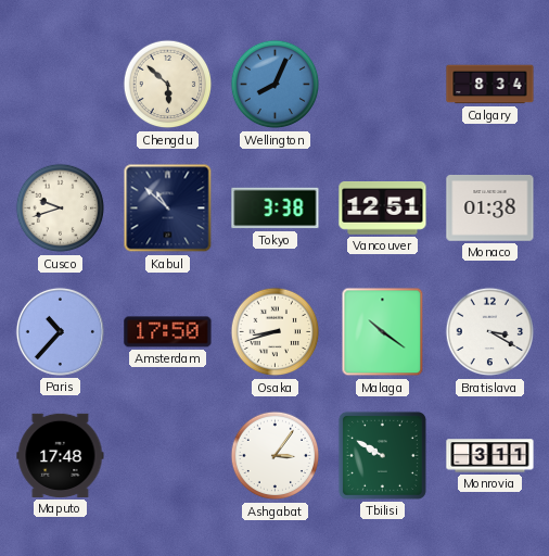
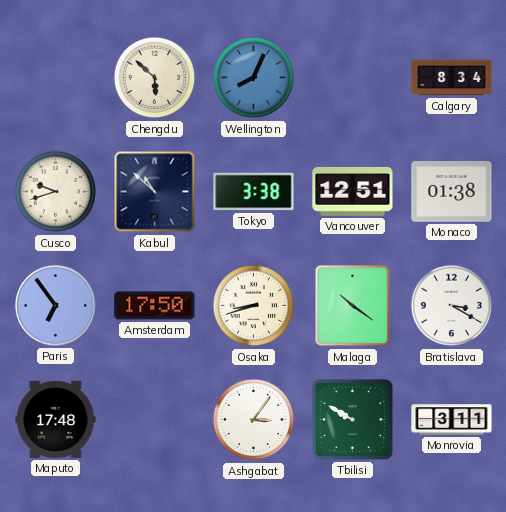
Paris: 10:37 -> 6:54
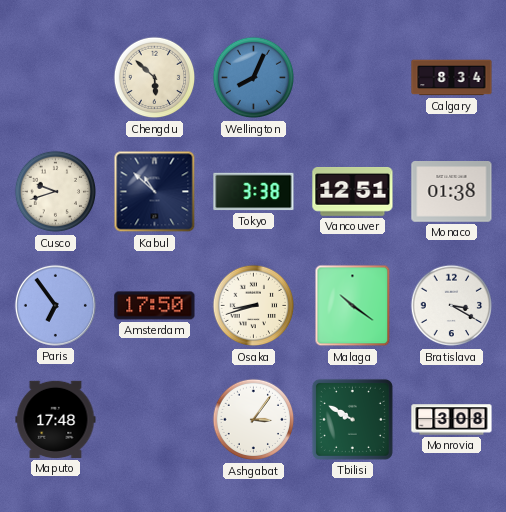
Monrovia: 3:11 -> 3:08
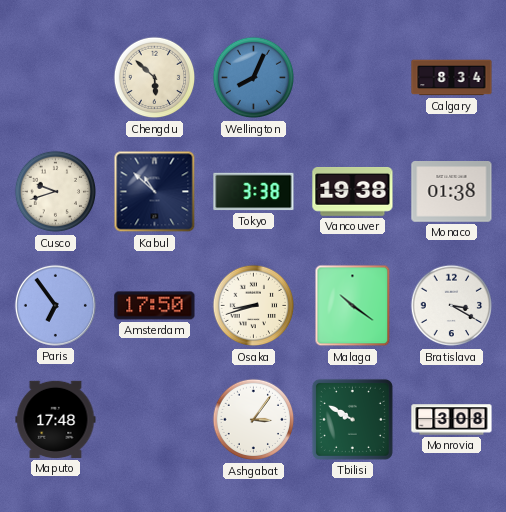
Vancouver: 12:51 -> 19:38
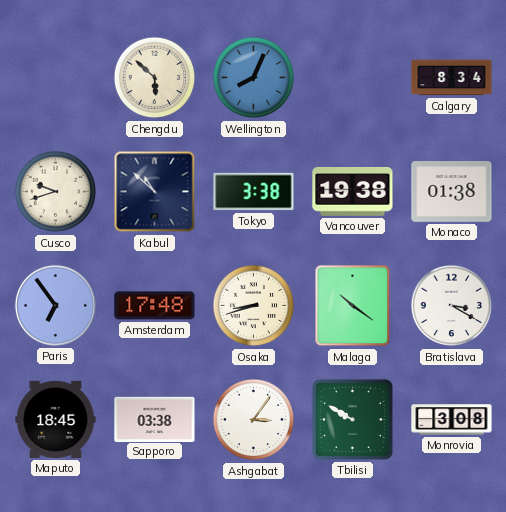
Amsterdam: 17:50 -> 17:48
Maputo: 17:48 -> 18:45
Sapporo: none -> 03:38
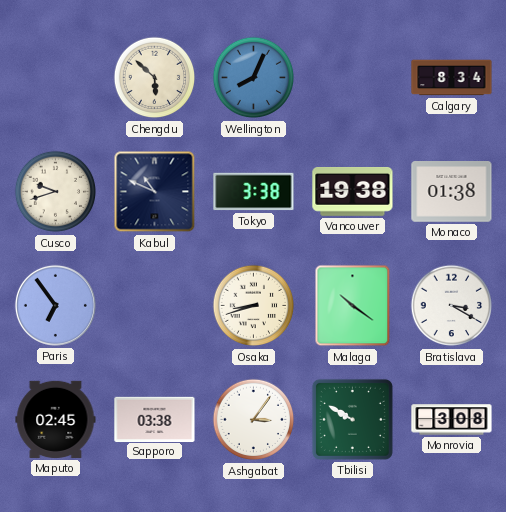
Kabul: 10:52 -> 10:49
Amsterdam: 17:48 -> none
Maputo: 18:45 -> 02:45
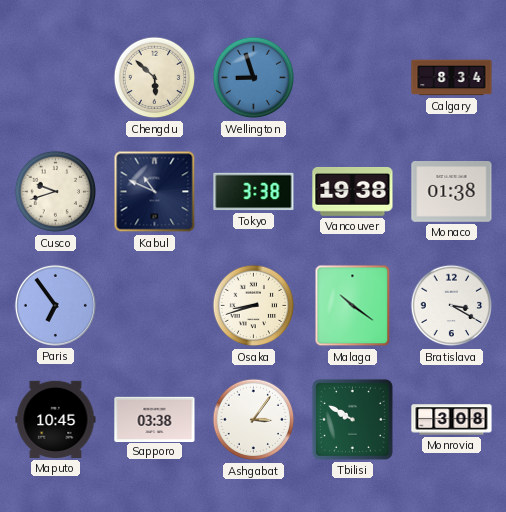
Wellington: 8:04 -> 8:57
Maputo: 02:45 -> 10:45
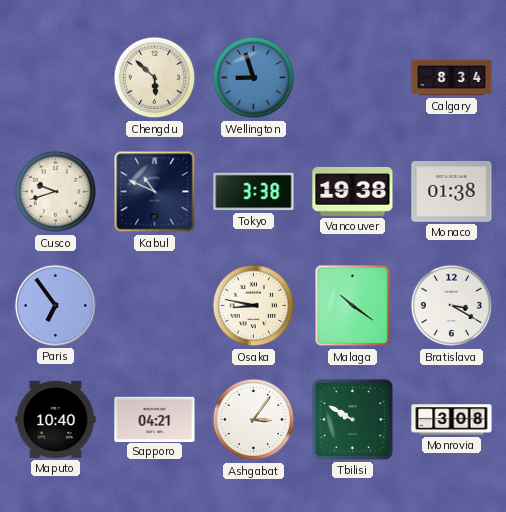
Osaka: 8:42 -> 8:47
Maputo: 10:45 -> 10:40
Sapporo: 03:38 -> 04:21
